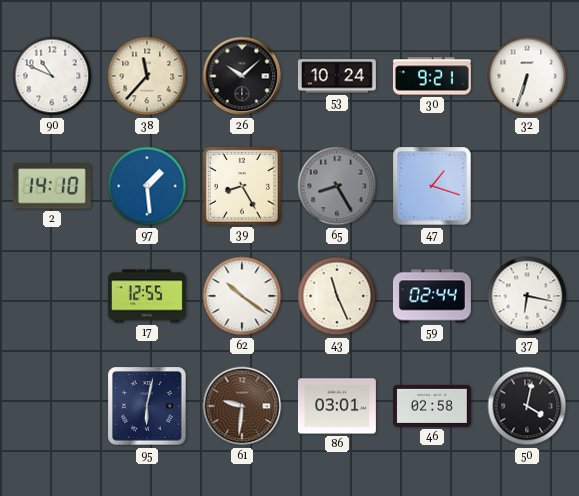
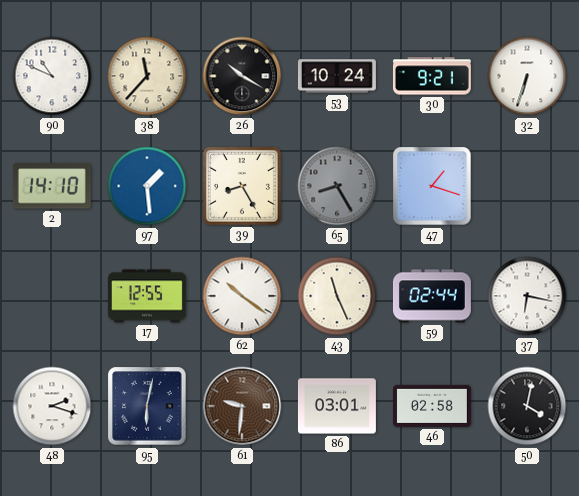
26: 10:08 -> 10:20
48: none -> 2:18
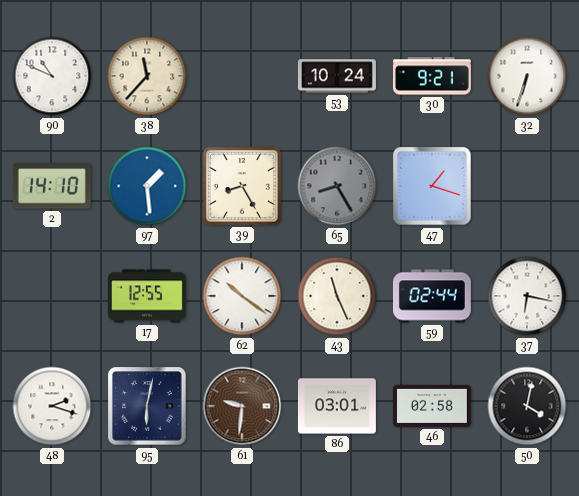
26: 10:20 -> none
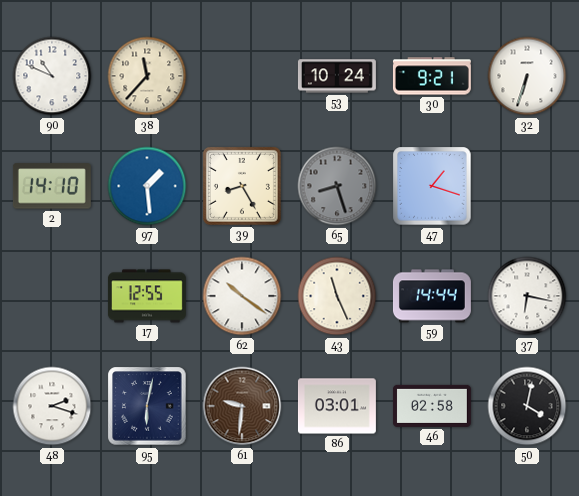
65: 8:25 -> 8:27
59: 02:44 -> 14:44
